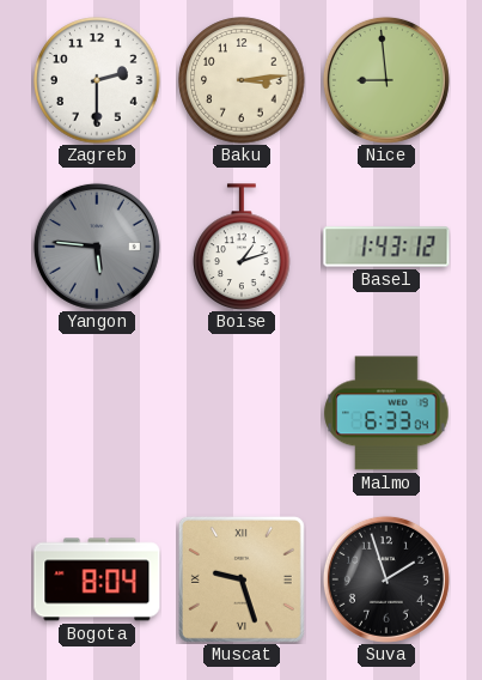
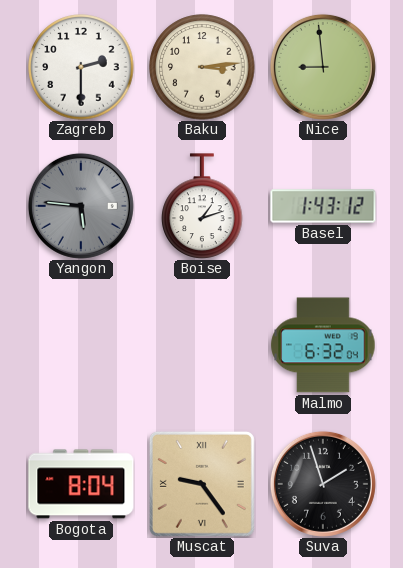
Malmo: 6:33 -> 6:32
Muscat: 9:27 -> 9:24
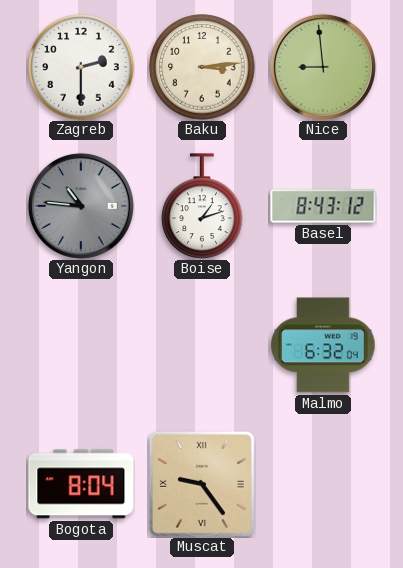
Yangon: 5:46 -> 10:46
Basel: 1:43 -> 8:43
Suva: 1:57 -> none
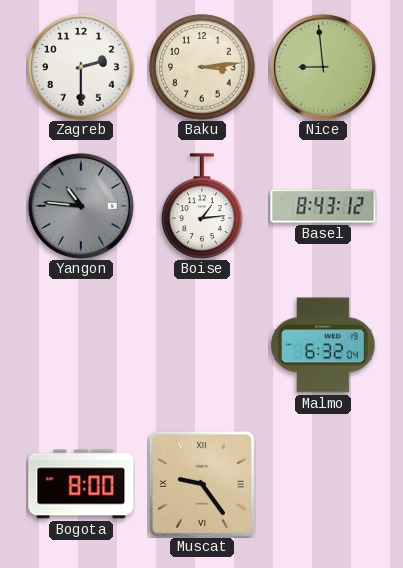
Boise: 1:12 -> 1:14
Bogota: 8:04 -> 8:00
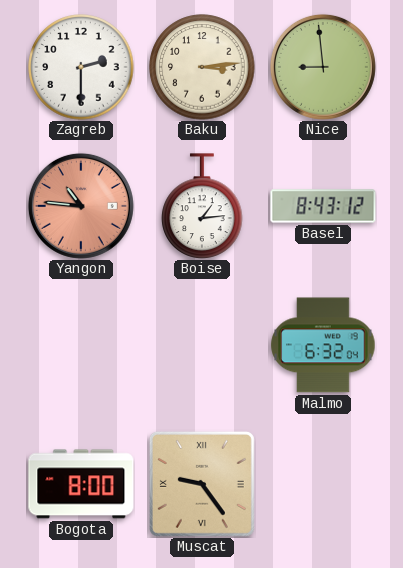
Yangon dial: grey -> salmon
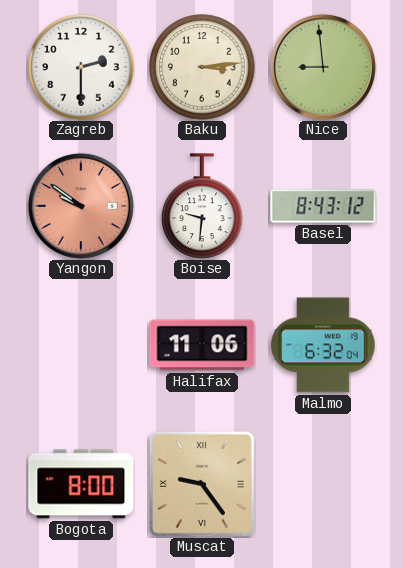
Yangon: 10:46 -> 9:51
Boise: 1:14 -> 9:31
Halifax: none -> 11:06
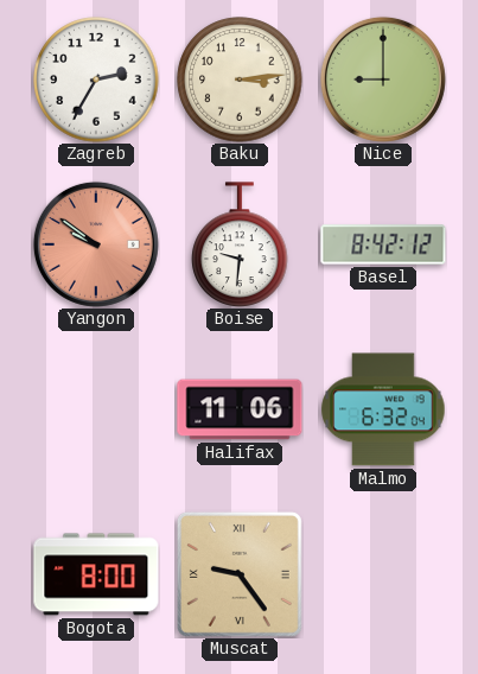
Zagreb: 2:30 -> 2:35
Nice: 8:59 -> 9:00
Basel: 8:43 -> 8:42
